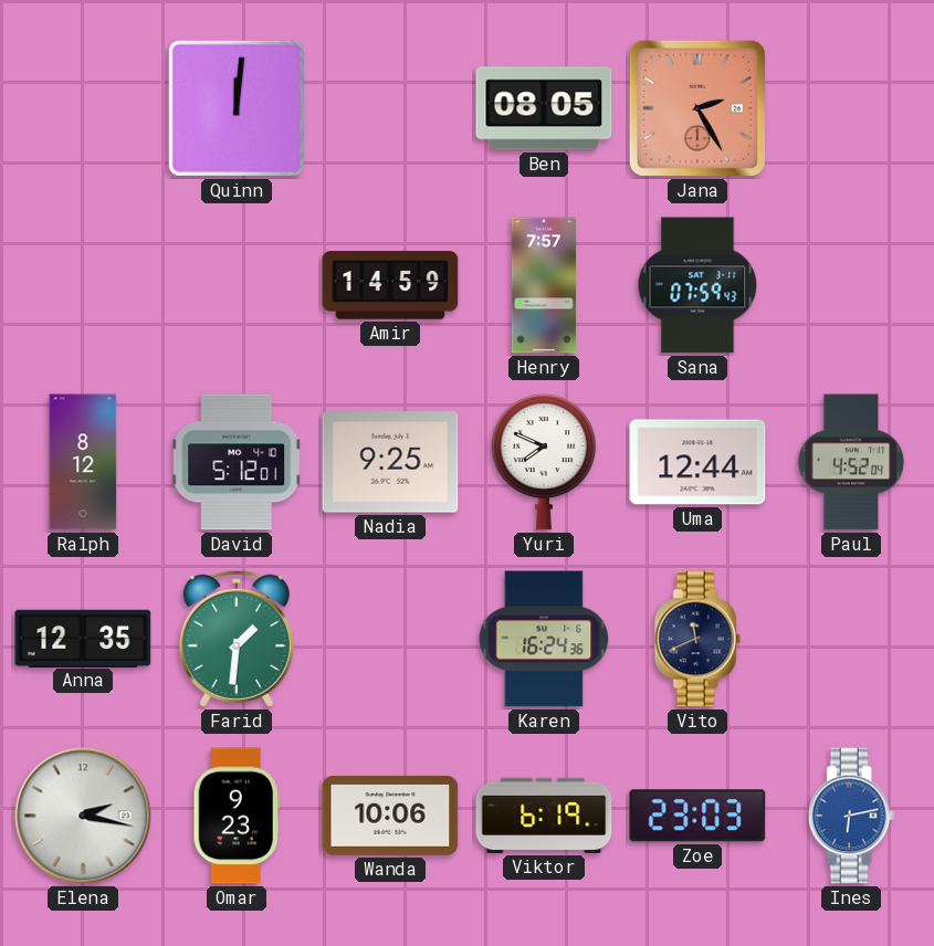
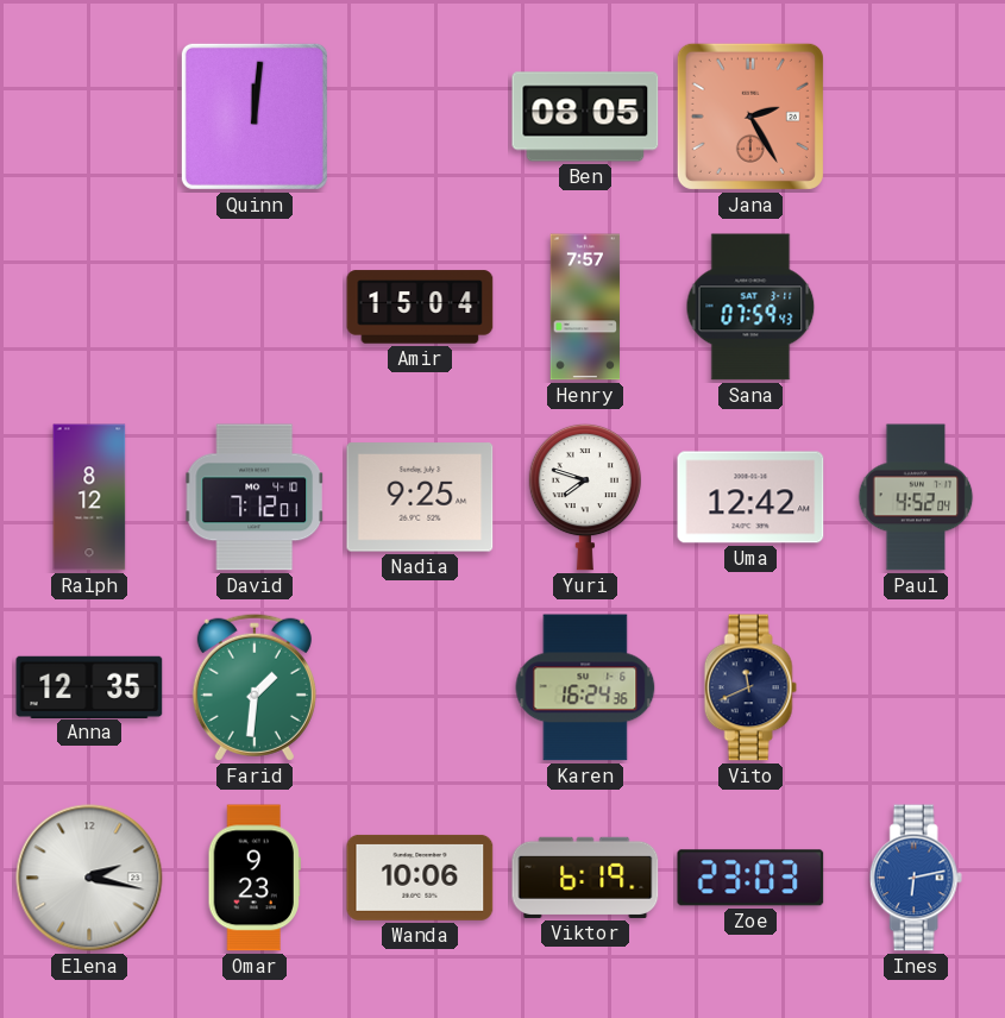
Amir: 14:59 -> 15:04
David: 5:12 -> 7:12
Yuri: 7:49 -> 7:48
Uma: 12:44 -> 12:42
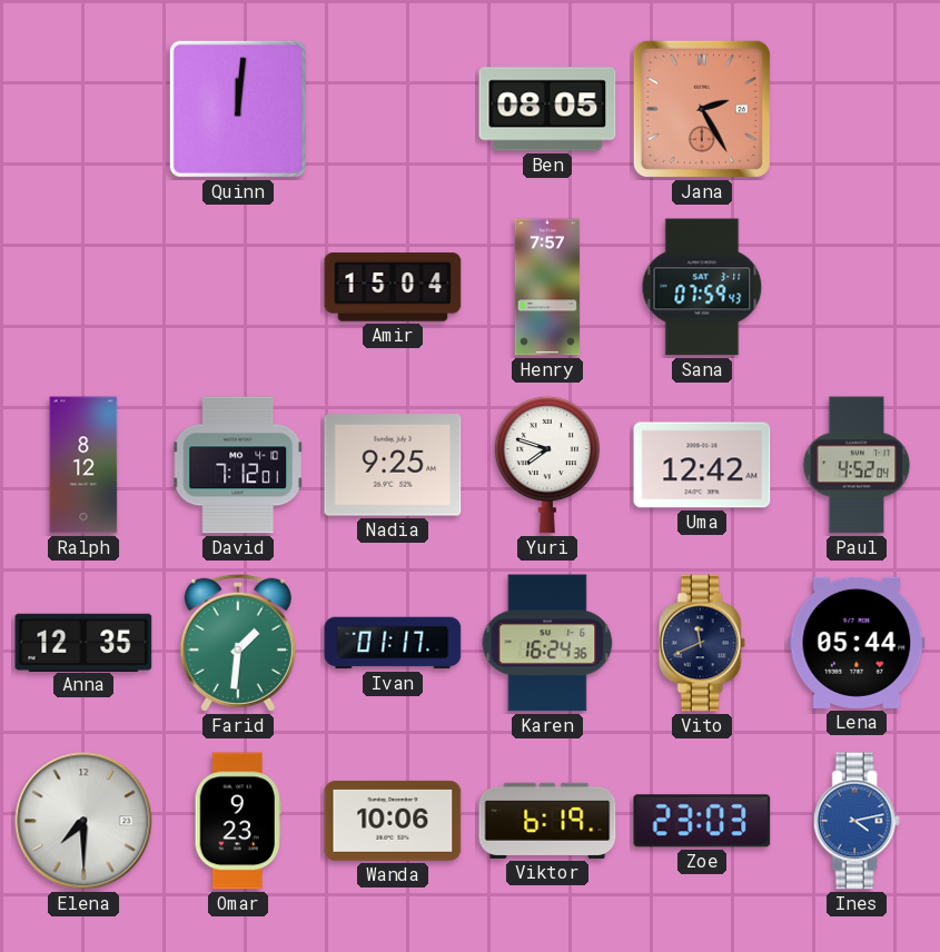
Ivan: none -> 01:17
Lena: none -> 05:44
Elena: 2:17 -> 7:30
Ines: 6:13 -> 4:13
